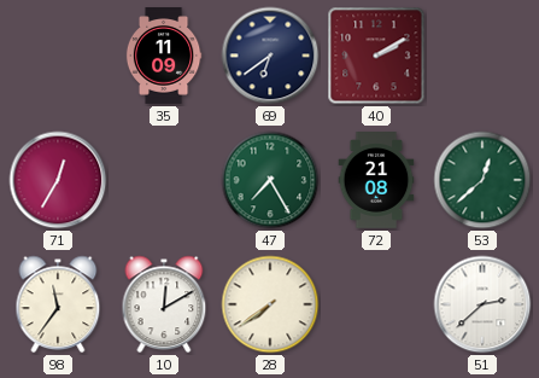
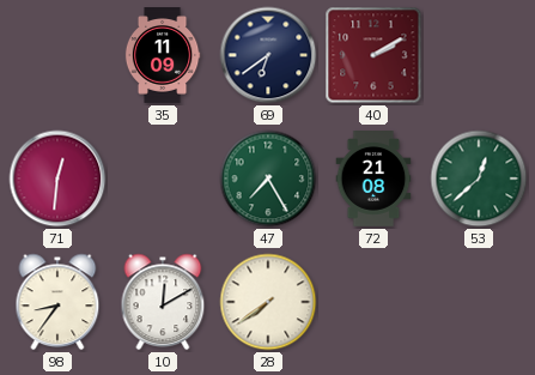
71: 12:35 -> 12:31
98: 11:36 -> 8:36
51: 2:38 -> none
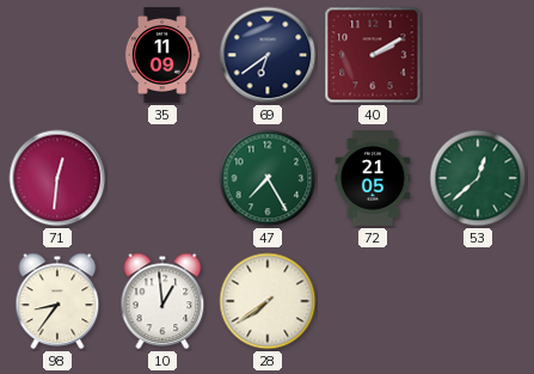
72: 21:08 -> 21:05
10: 12:10 -> 12:59
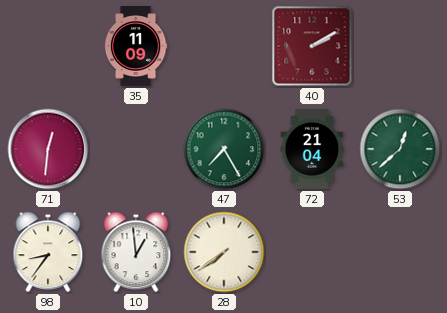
69: 6:39 -> none
72: 21:05 -> 21:04
